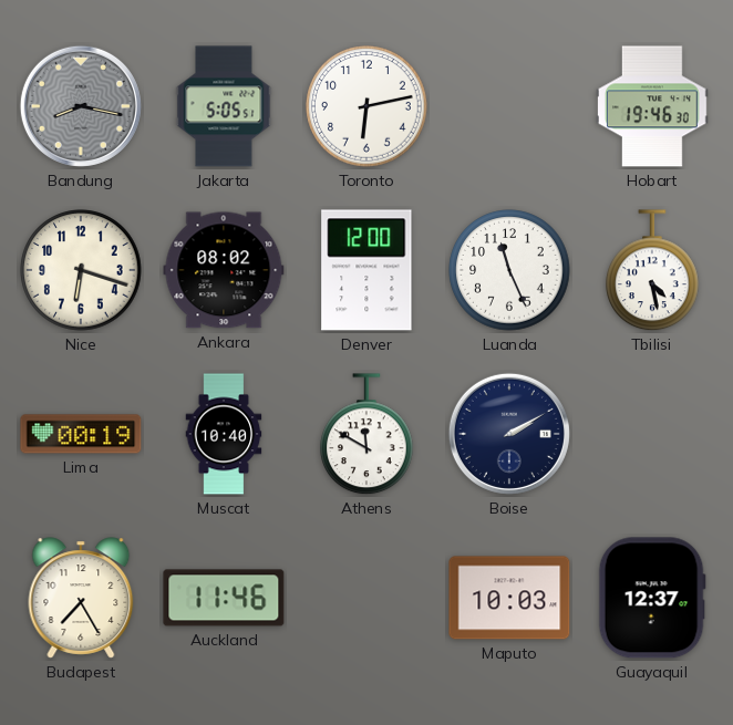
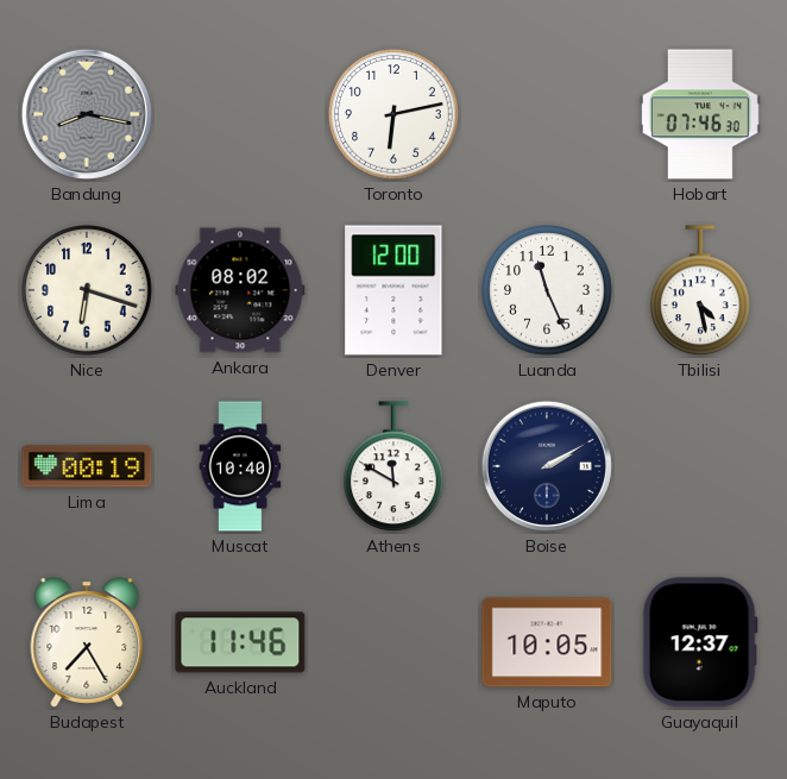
Jakarta: 5:05 -> none
Hobart: 19:46 -> 07:46
Maputo: 10:03 -> 10:05
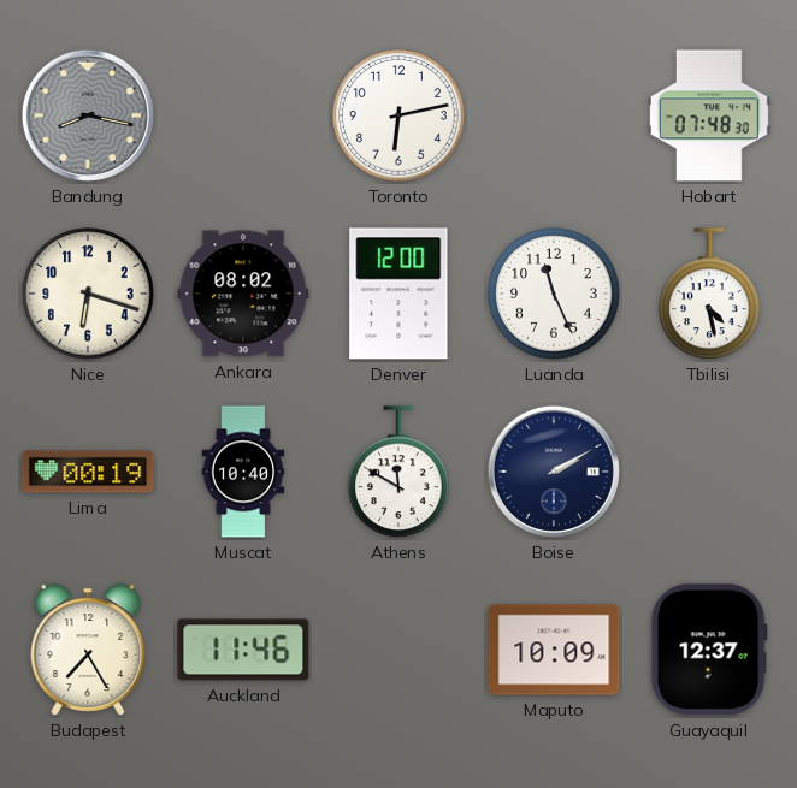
Hobart: 07:46 -> 07:48
Maputo: 10:05 -> 10:09
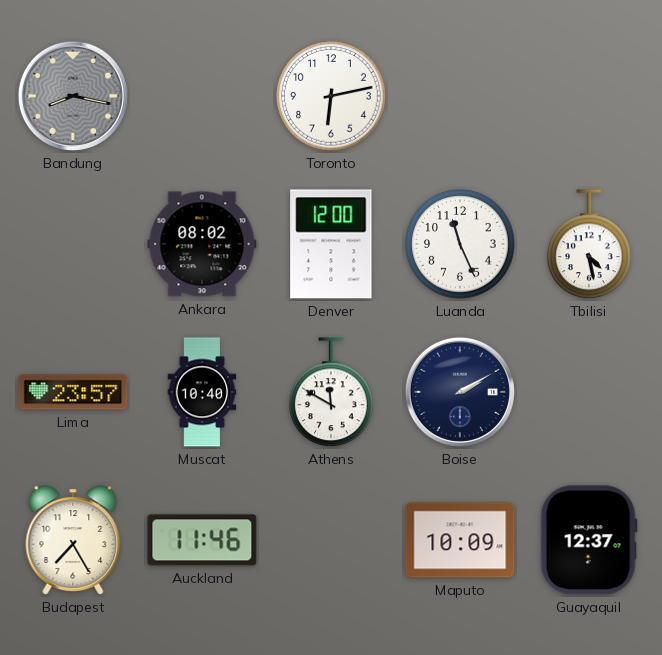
Hobart: 07:48 -> none
Nice: 6:18 -> none
Lima: 00:19 -> 23:57
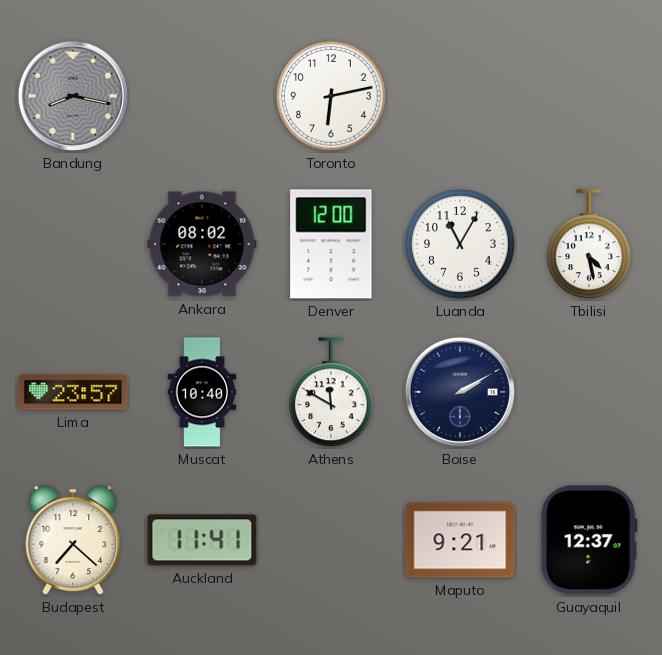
Luanda: 11:26 -> 11:05
Budapest: 7:25 -> 7:22
Auckland: 11:46 -> 11:41
Maputo: 10:09 -> 9:21
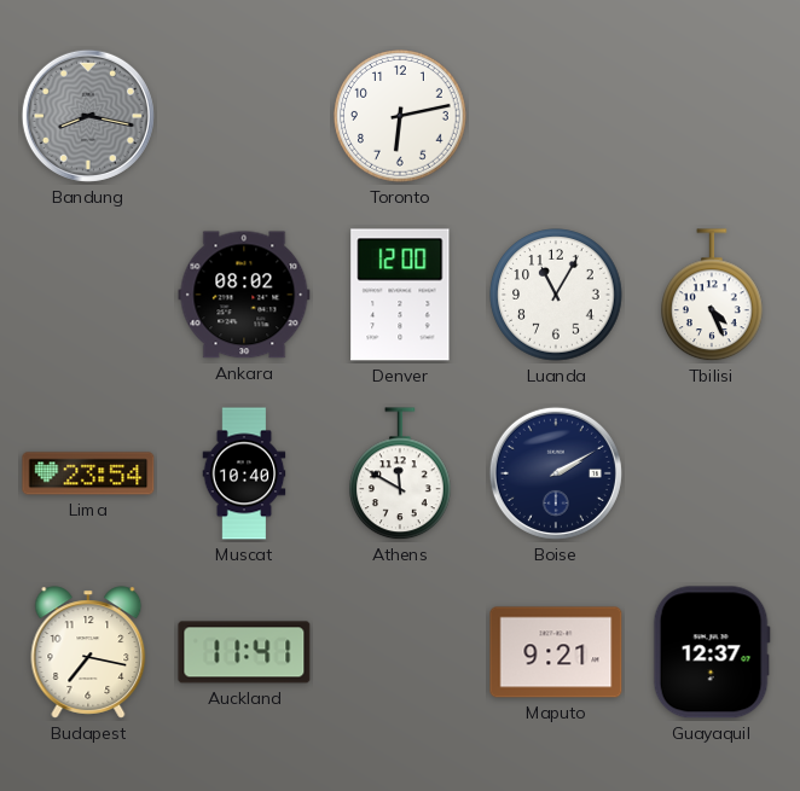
Tbilisi: 4:28 -> 4:26
Lima: 23:57 -> 23:54
Budapest: 7:22 -> 7:17
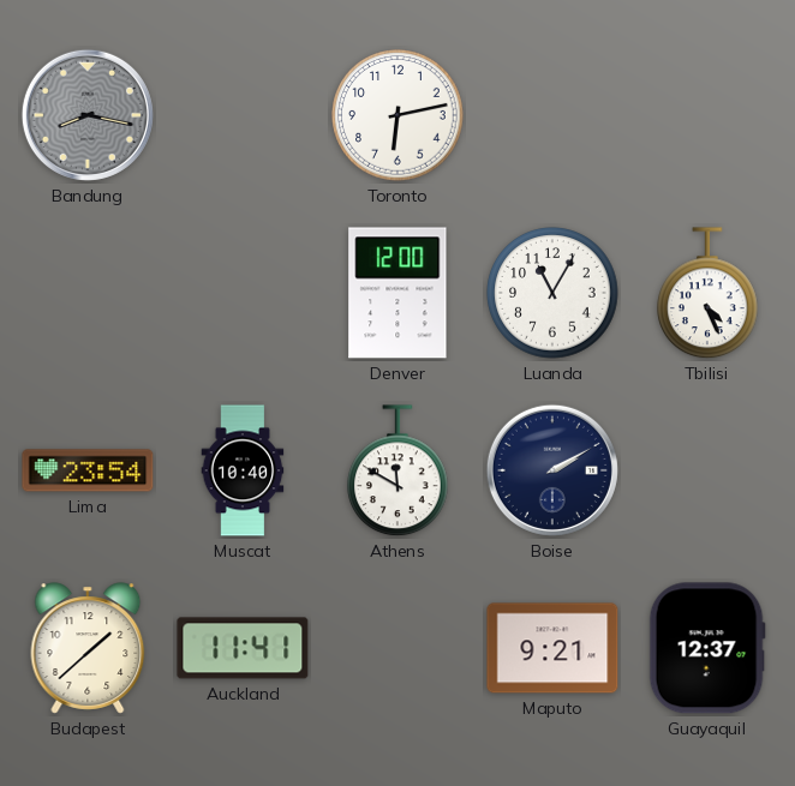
Ankara: 08:02 -> none
Budapest: 7:17 -> 1:38
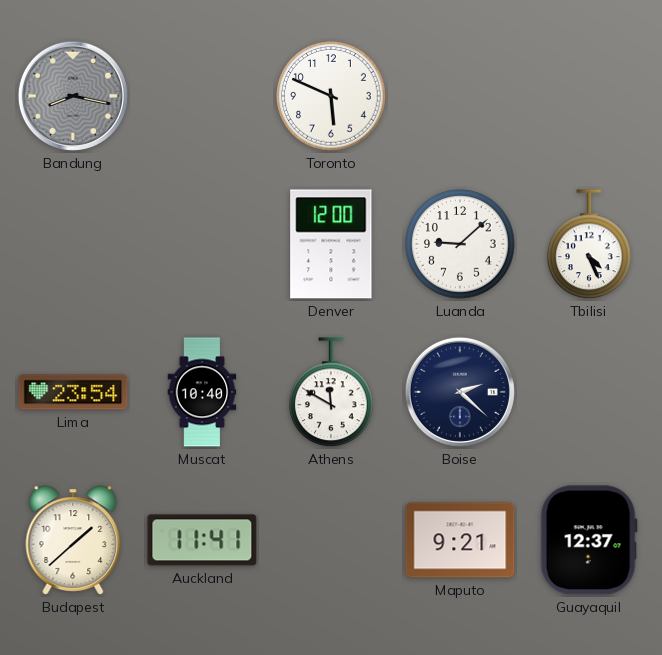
Toronto: 6:13 -> 5:49
Luanda: 11:05 -> 9:08
Boise: 2:10 -> 2:22
